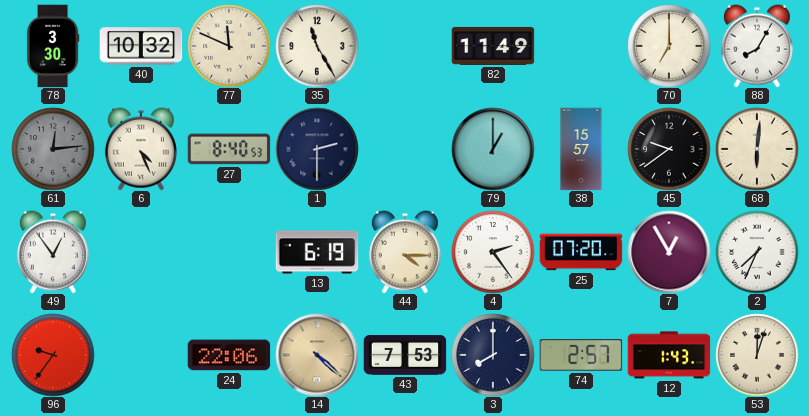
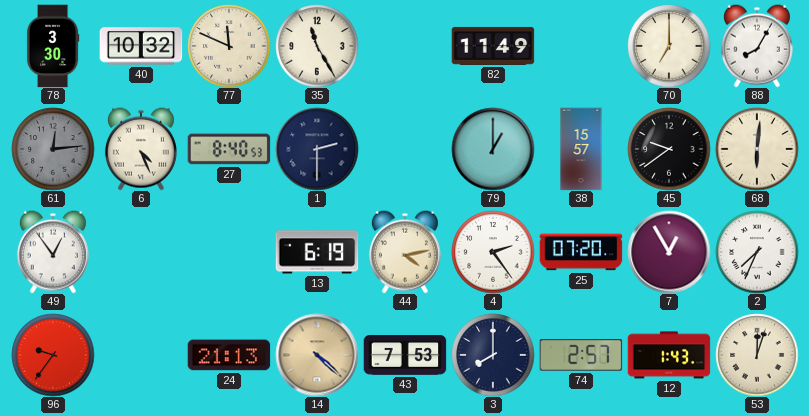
44: 4:15 -> 4:13
24: 22:06 -> 21:13
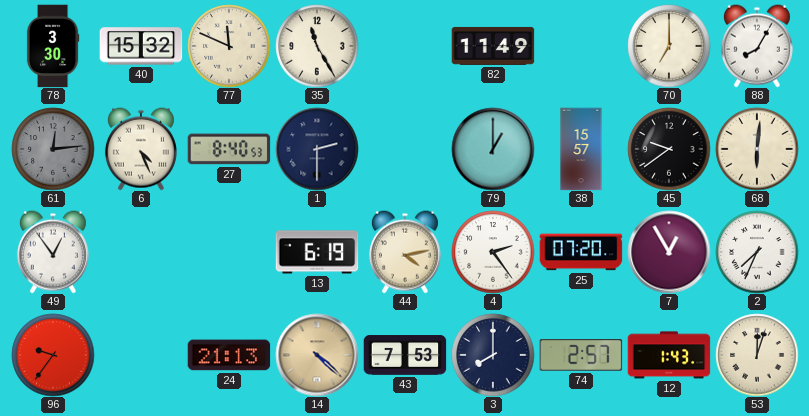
40: 10:32 -> 15:32
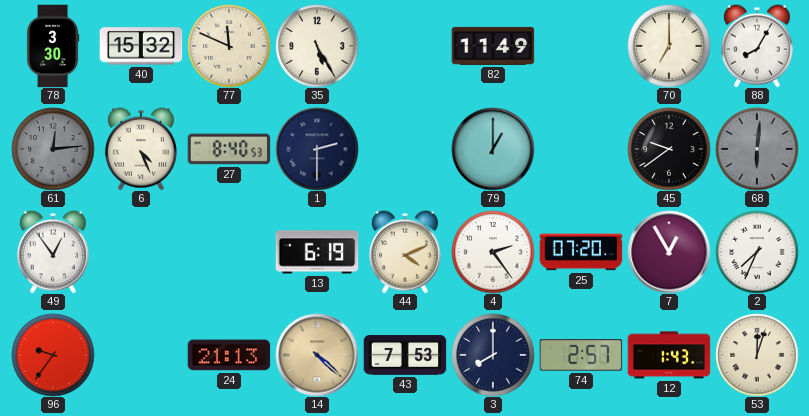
35: 11:25 -> 5:25
38: 15:57 -> none
68 dial: cream -> grey
44: 4:13 -> 4:11
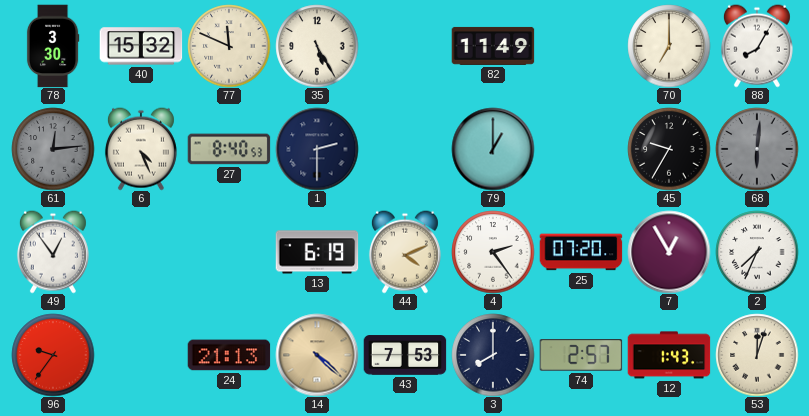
45: 9:39 -> 9:35
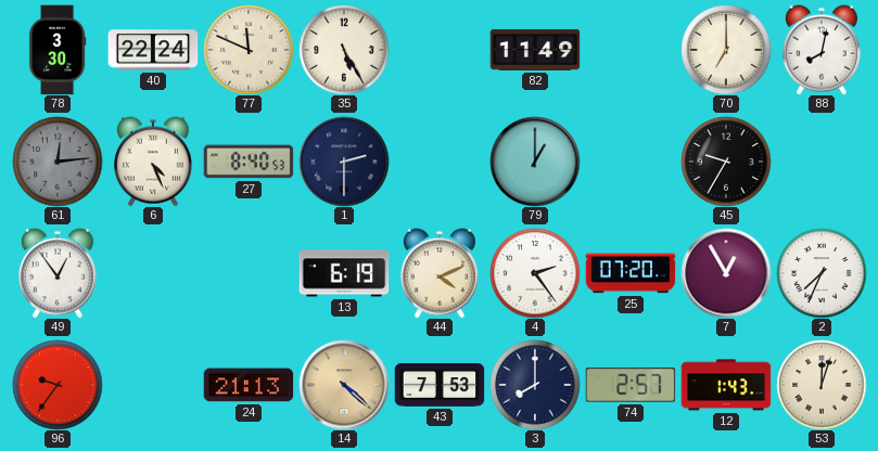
40: 15:32 -> 22:24
88: 8:05 -> 8:02
68: 6:01 -> none
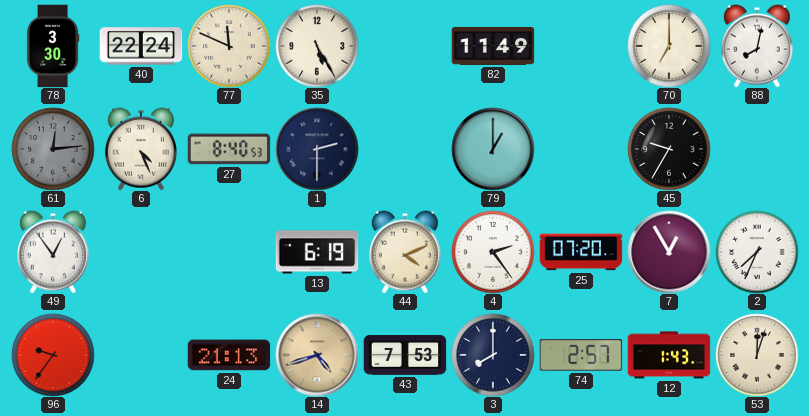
14: 4:22 -> 4:42
